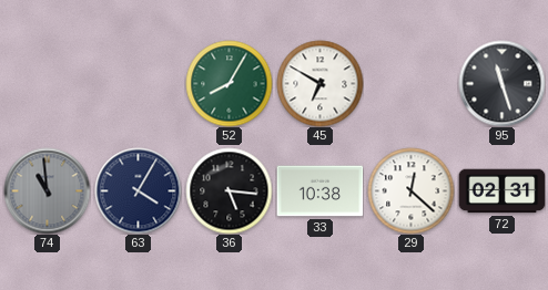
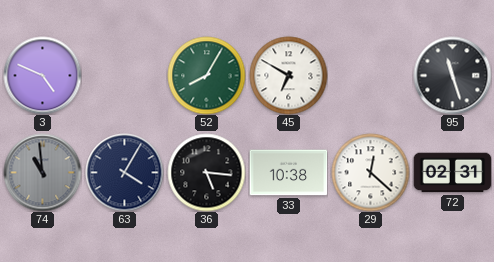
3: none -> 4:49
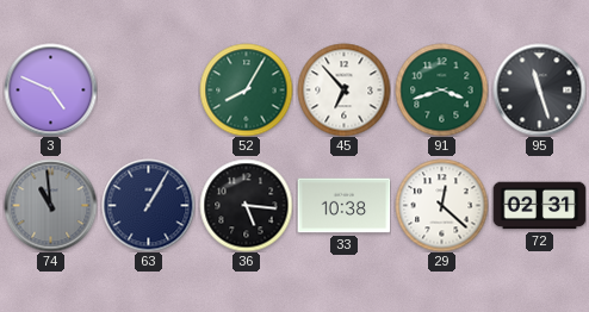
45: 6:50 -> 6:53
91: none -> 3:42
63: 4:05 -> 1:05
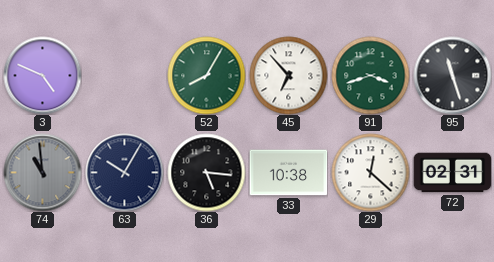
63: 1:05 -> 10:05
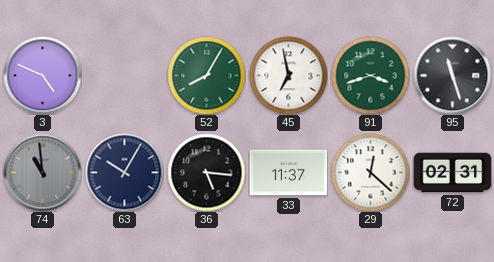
45: 6:53 -> 6:58
33: 10:38 -> 11:37
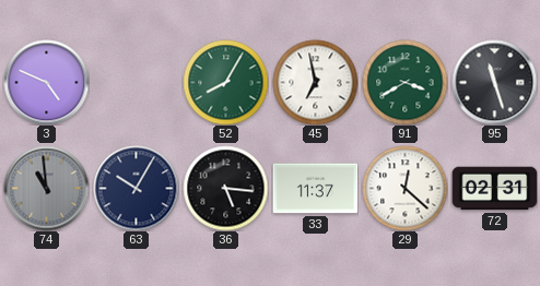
91: 3:42 -> 3:40
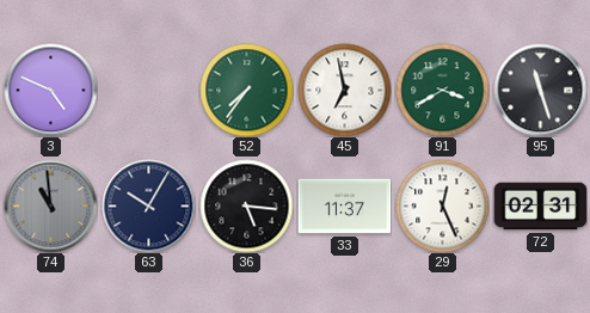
52: 8:05 -> 7:36
29: 12:22 -> 12:26
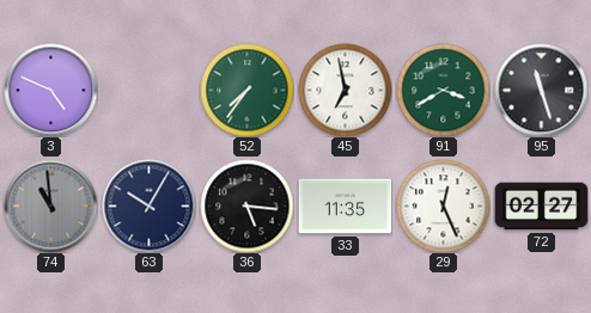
33: 11:37 -> 11:35
72: 02:31 -> 02:27
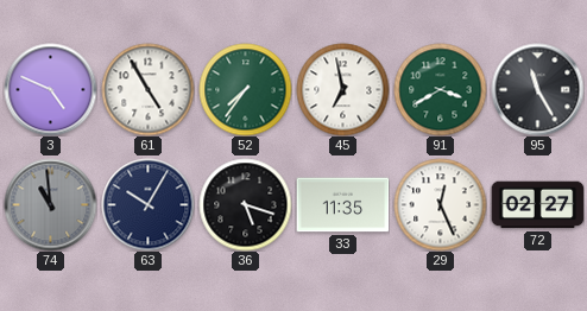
61: none -> 4:55
95: 11:27 -> 11:25
36: 5:16 -> 5:18
